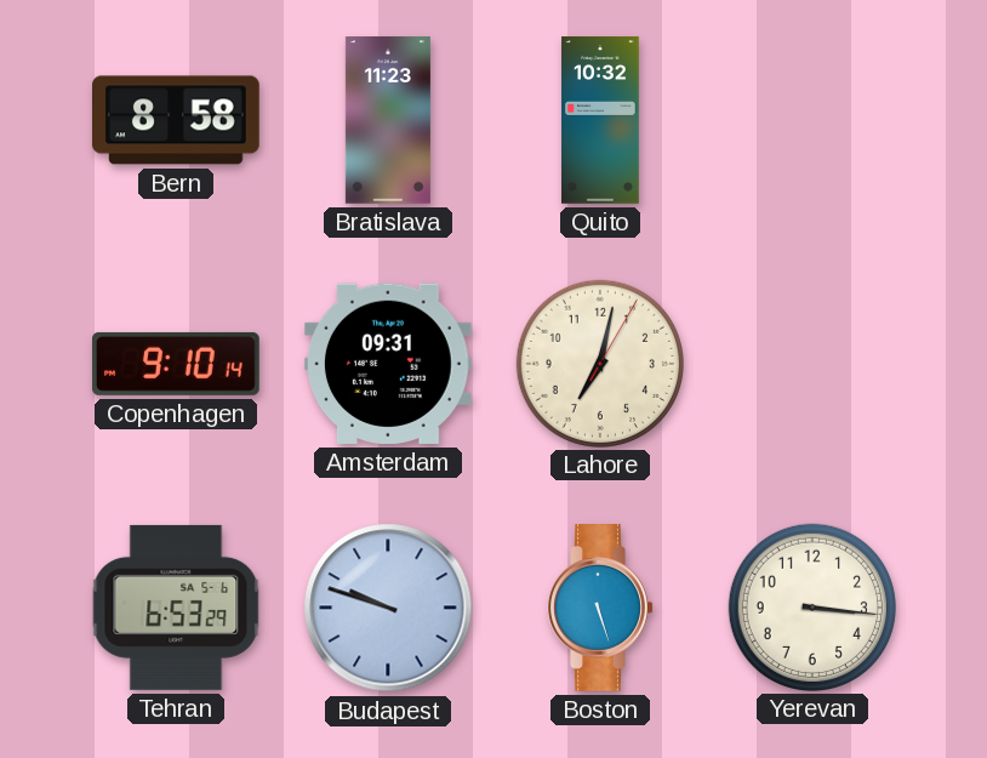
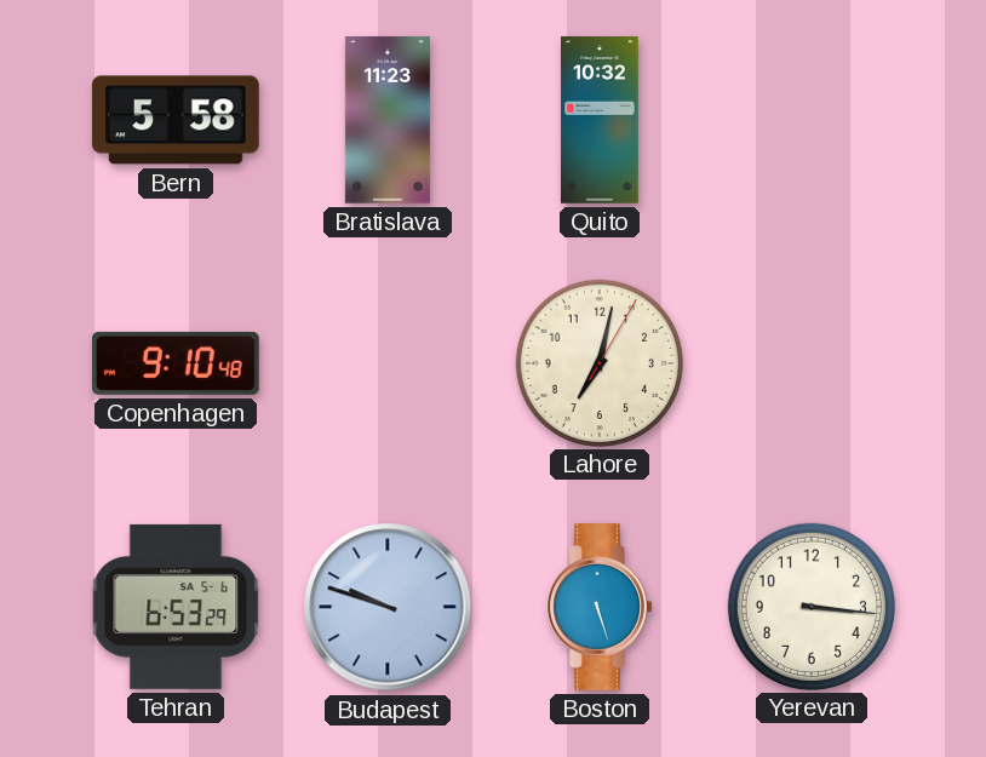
Bern: 8:58 -> 5:58
Copenhagen: 9:10:14 -> 9:10:48
Amsterdam: 09:31 -> none
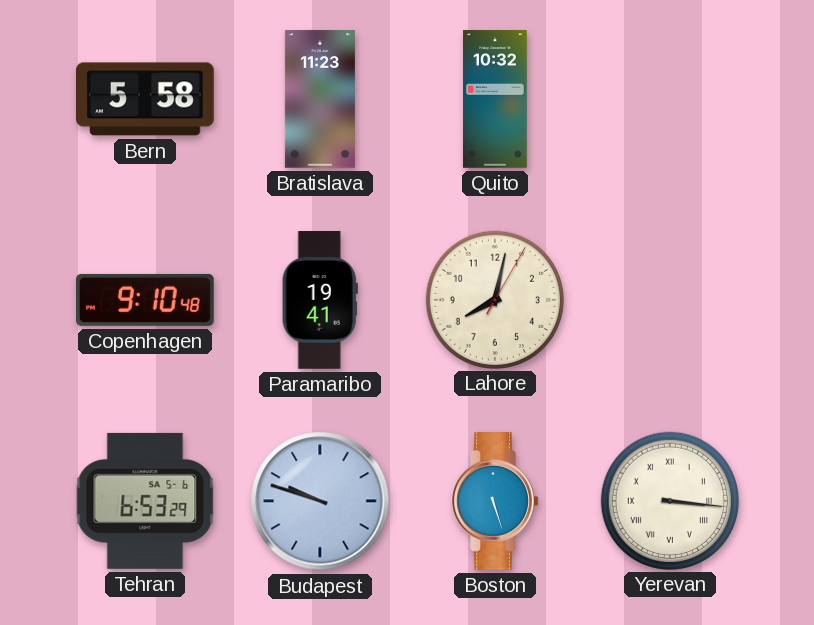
Paramaribo: none -> 19:41
Lahore: 7:02 -> 8:02
Yerevan numerals: Arabic -> Roman
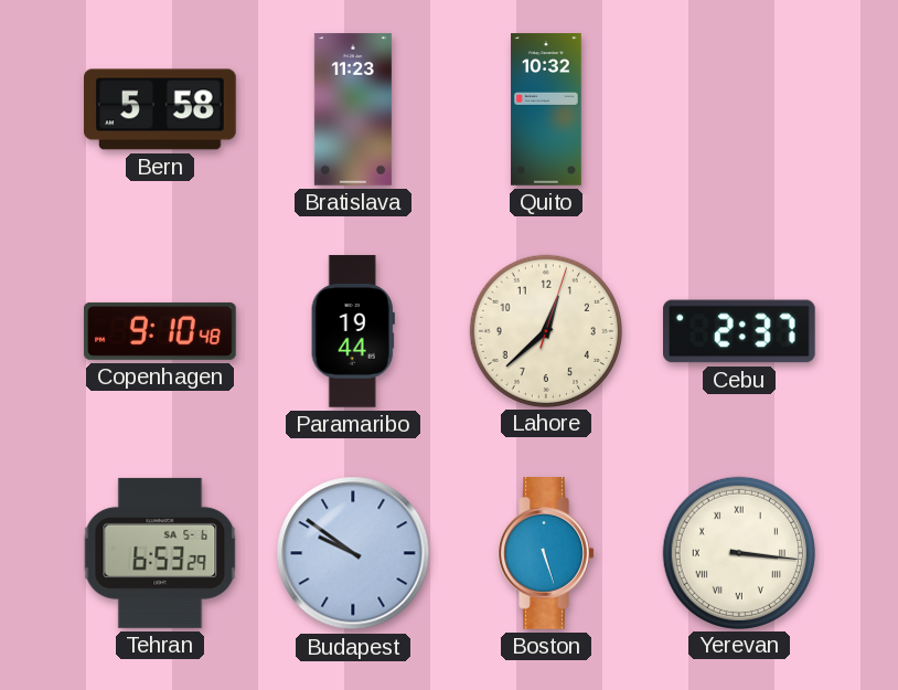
Paramaribo: 19:41 -> 19:44
Lahore: 8:02 -> 12:38
Cebu: none -> 2:37
Budapest: 9:48 -> 9:51
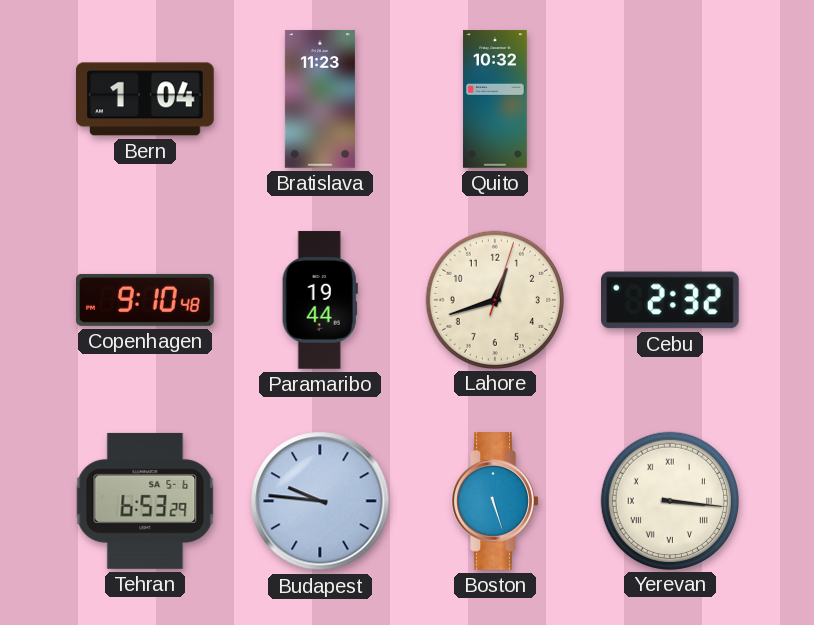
Bern: 5:58 -> 1:04
Lahore: 12:38 -> 12:42
Cebu: 2:37 -> 2:32
Budapest: 9:51 -> 9:46
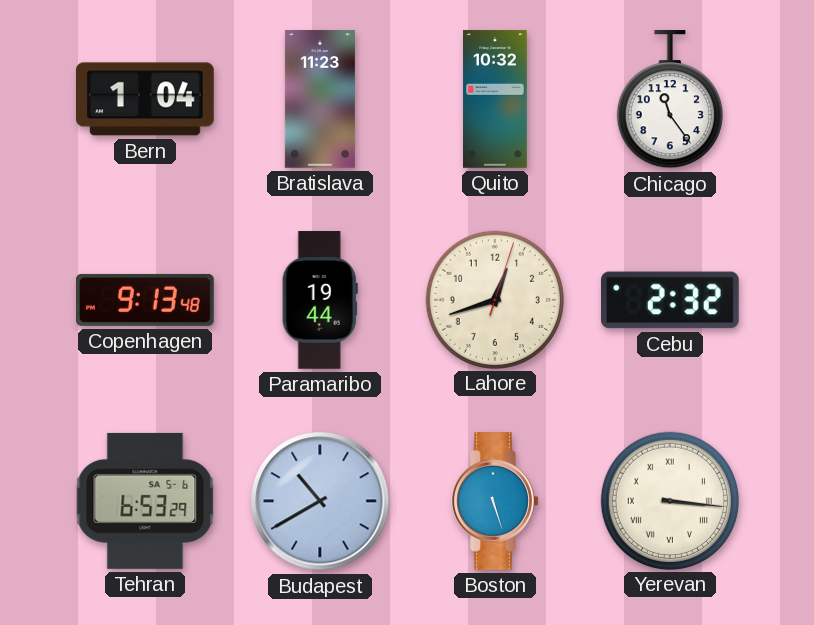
Chicago: none -> 11:24
Copenhagen: 9:10 -> 9:13
Budapest: 9:46 -> 10:40
